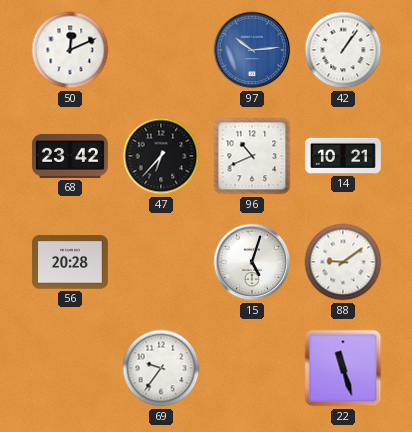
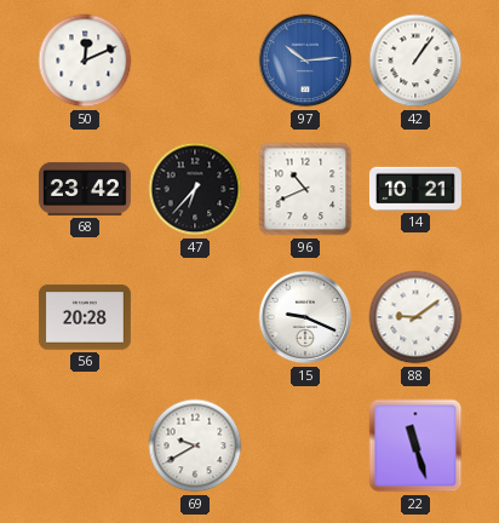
15: 5:03 -> 9:19
69: 9:36 -> 9:40
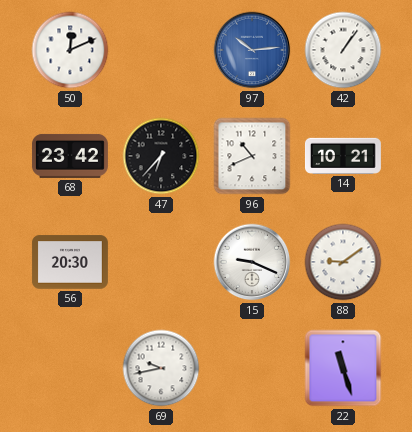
56: 20:28 -> 20:30
69: 9:40 -> 9:43
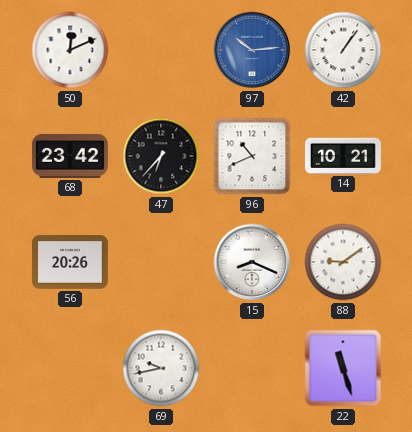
56: 20:30 -> 20:26
15: 9:19 -> 8:19
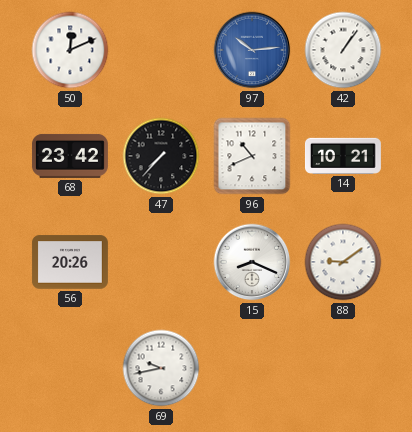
47: 6:37 -> 7:37
22: 11:27 -> none
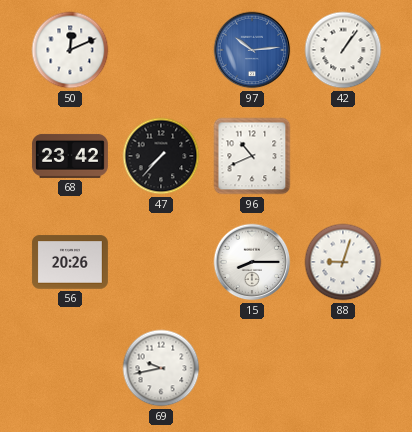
14: 10:21 -> none
15: 8:19 -> 8:15
88: 9:09 -> 9:03
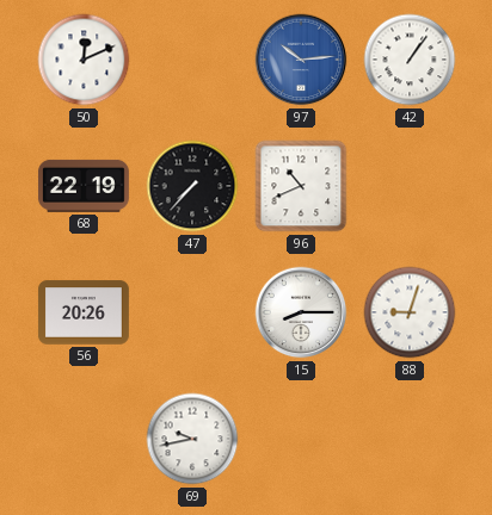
68: 23:42 -> 22:19
